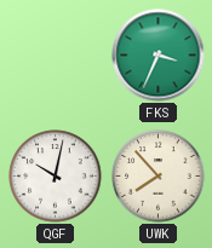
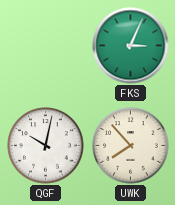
FKS: 3:34 -> 3:04
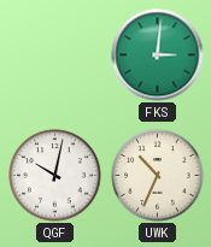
FKS: 3:04 -> 3:01
UWK: 7:53 -> 10:34
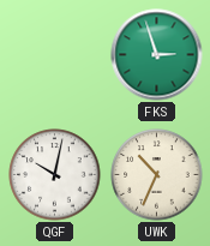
FKS: 3:01 -> 2:57
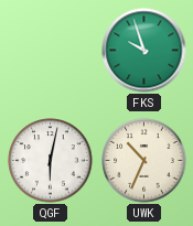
FKS: 2:57 -> 9:57
QGF: 10:02 -> 6:02
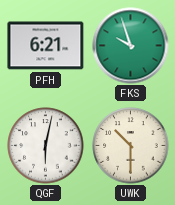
PFH: none -> 6:21
UWK: 10:34 -> 10:30
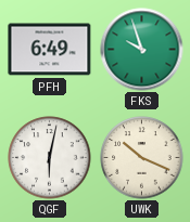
PFH: 6:21 -> 6:49
UWK: 10:30 -> 10:19
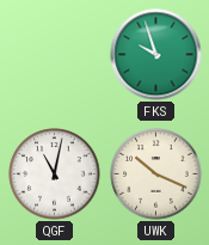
PFH: 6:49 -> none
QGF: 6:02 -> 11:02
